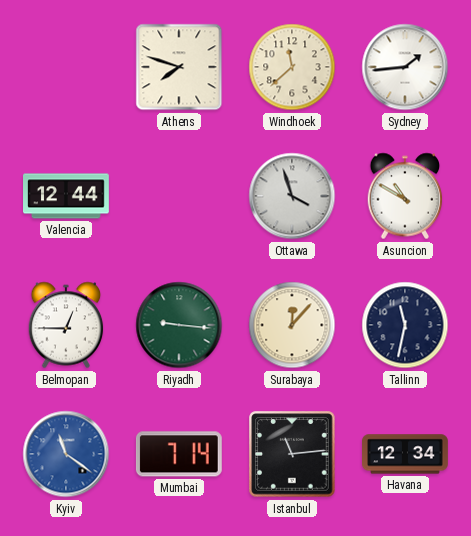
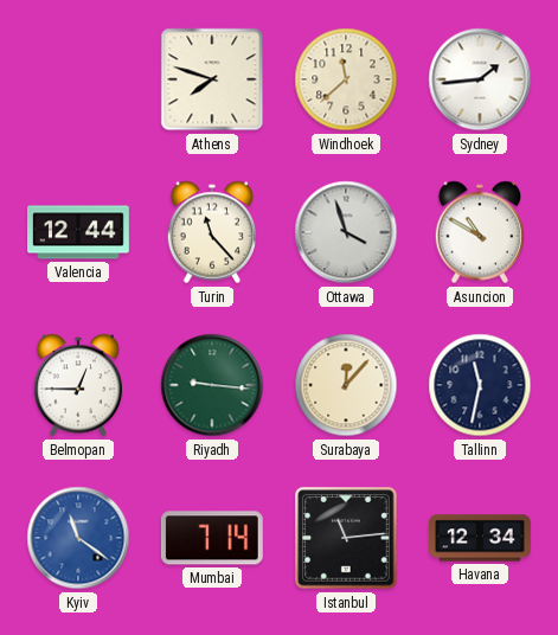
Turin: none -> 11:23
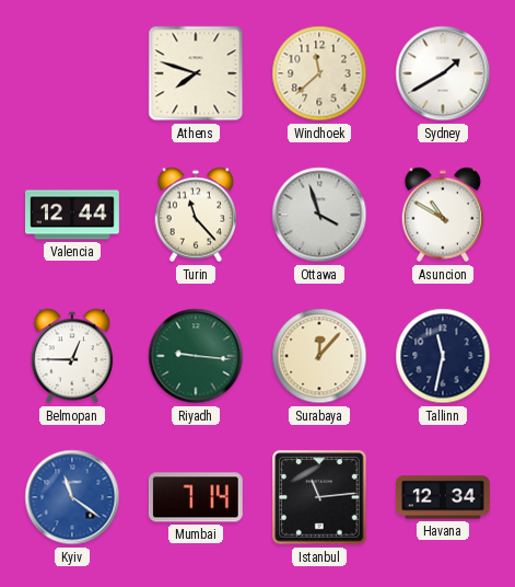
Sydney: 1:44 -> 1:40
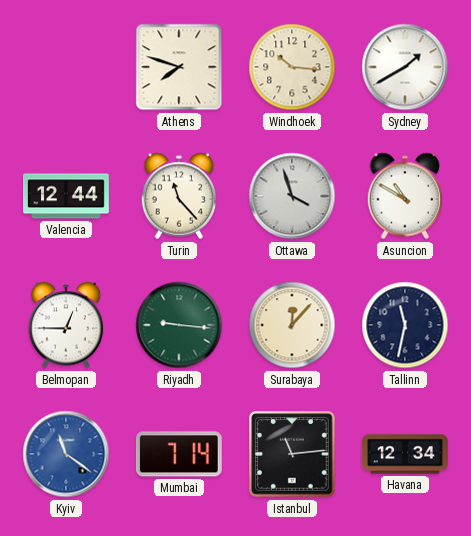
Windhoek: 11:38 -> 10:16
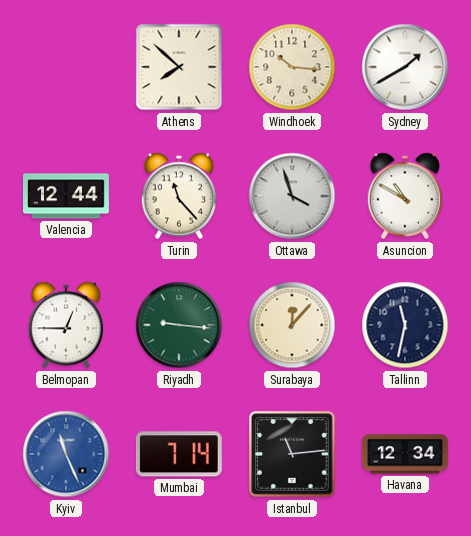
Athens: 7:48 -> 7:52
Kyiv: 11:21 -> 11:26
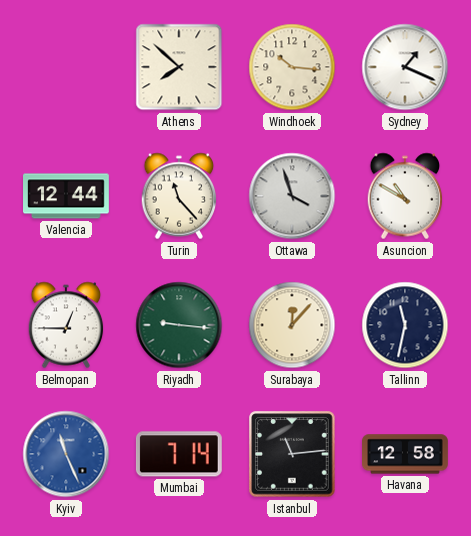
Sydney: 1:40 -> 1:19
Havana: 12:34 -> 12:58
